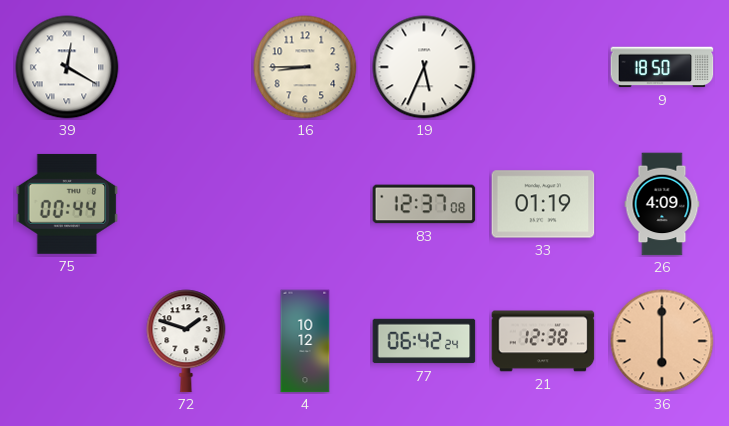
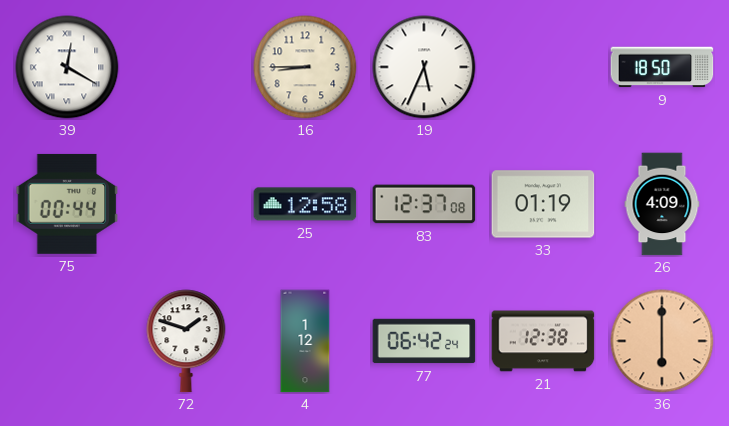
25: none -> 12:58
4: 10:12 -> 1:12
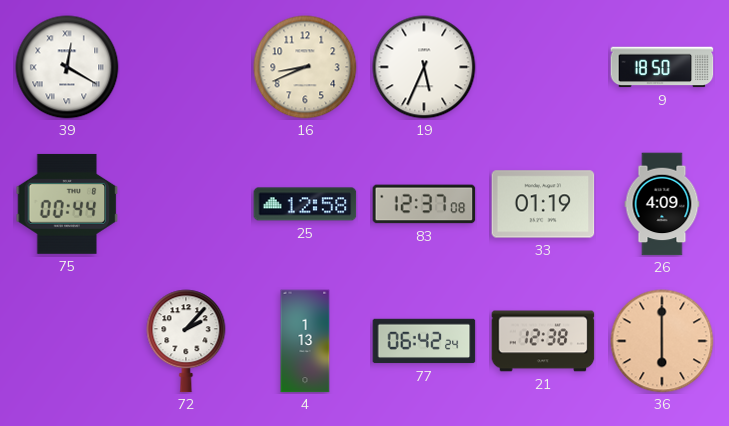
16: 8:45 -> 8:41
72: 1:48 -> 2:07
4: 1:12 -> 1:13
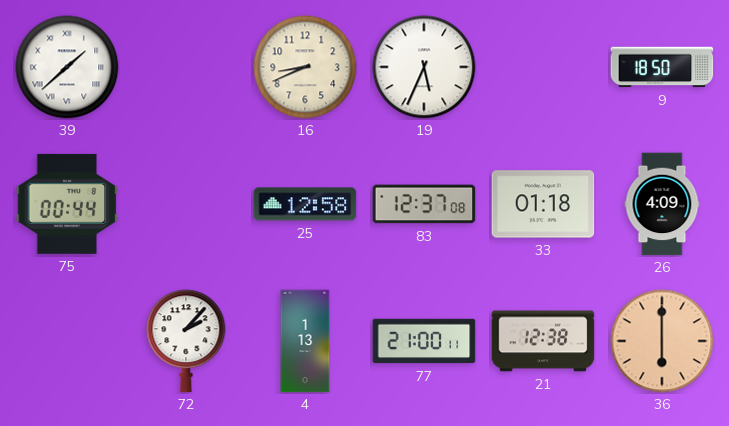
39: 12:20 -> 1:38
33: 01:19 -> 01:18
77: 06:42 -> 21:00
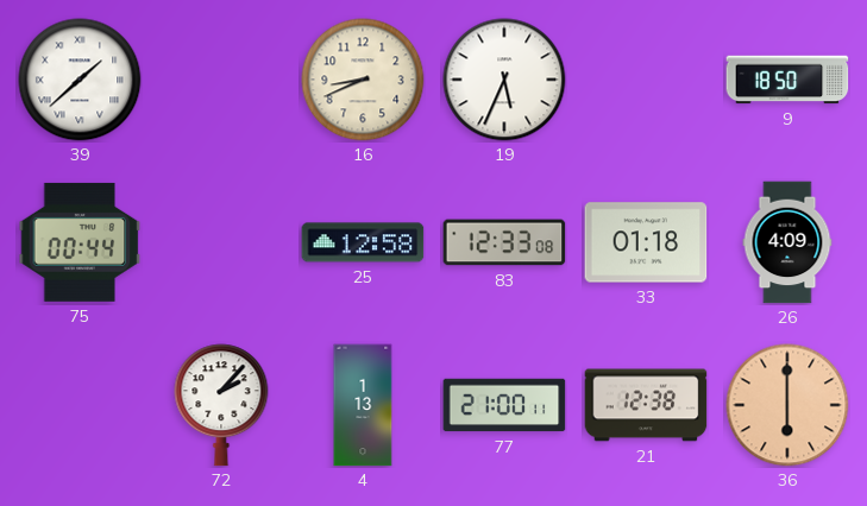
83: 12:37 -> 12:33
